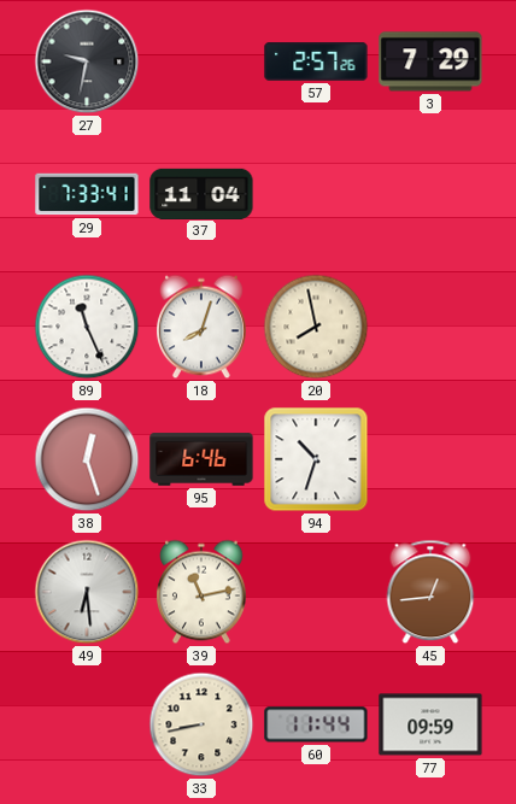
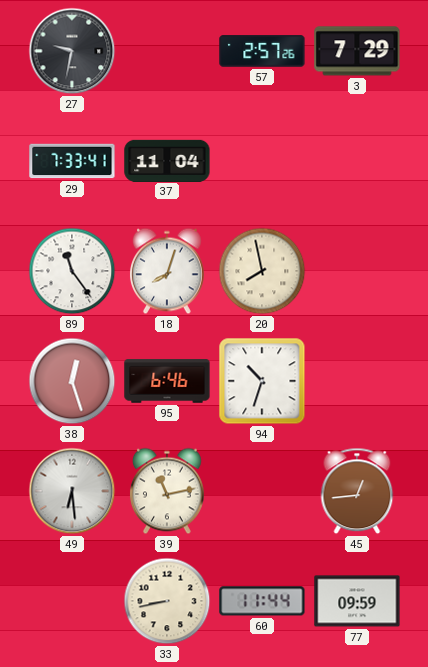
89: 11:26 -> 11:24
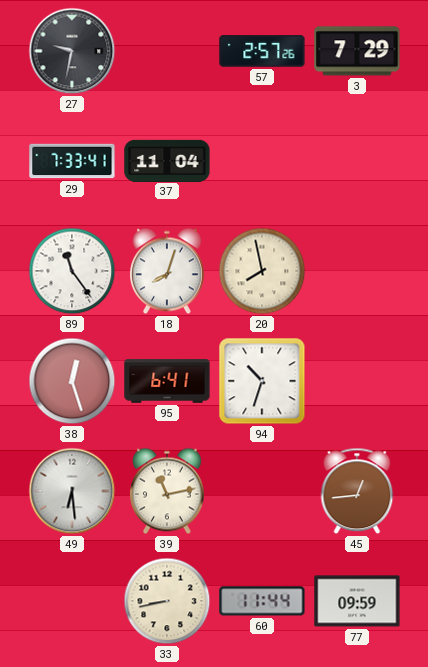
95: 6:46 -> 6:41
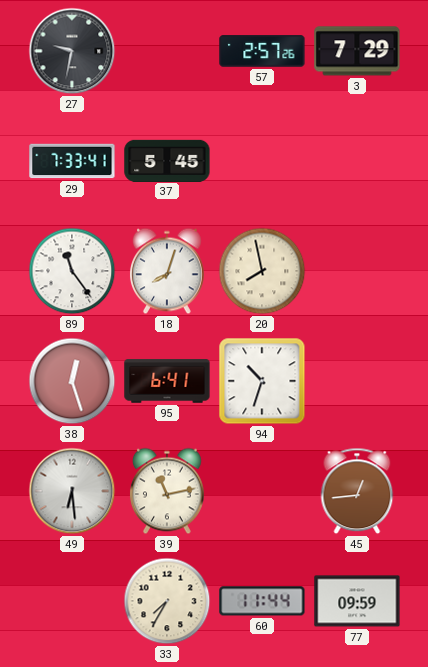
37: 11:04 -> 5:45
33: 8:43 -> 7:35
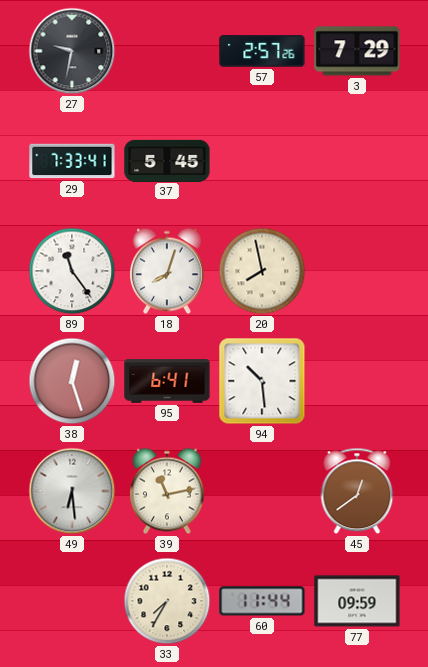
94: 10:33 -> 10:29
45: 12:44 -> 12:39
